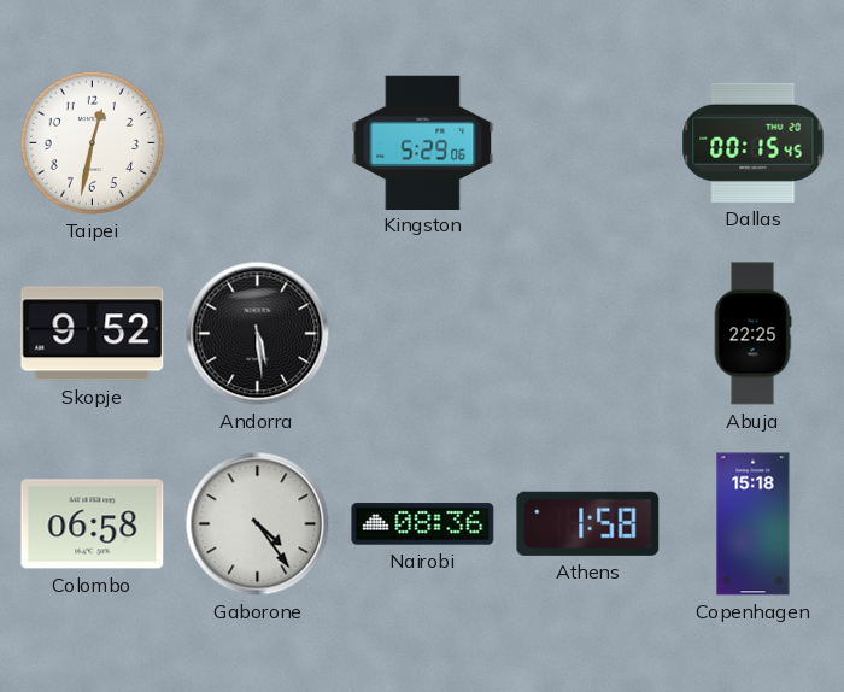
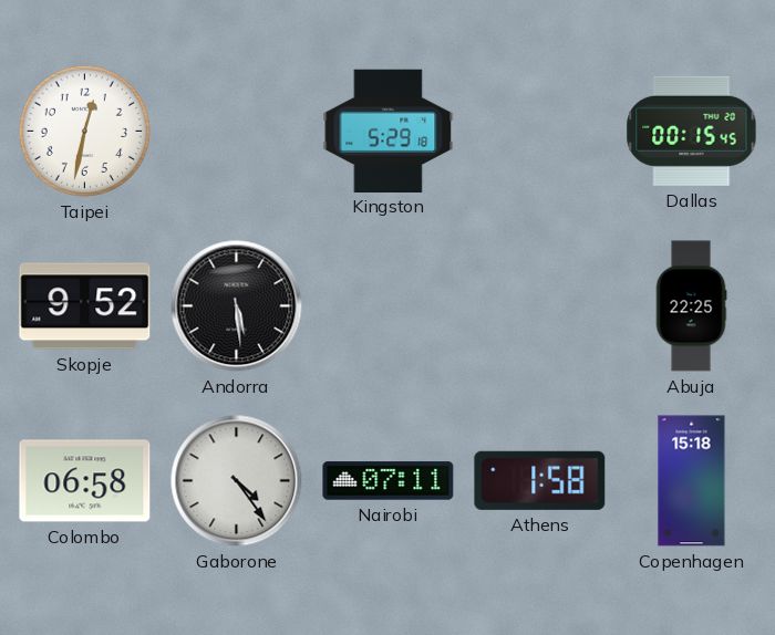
Kingston: 5:29:06 -> 5:29:18
Nairobi: 08:36 -> 07:11
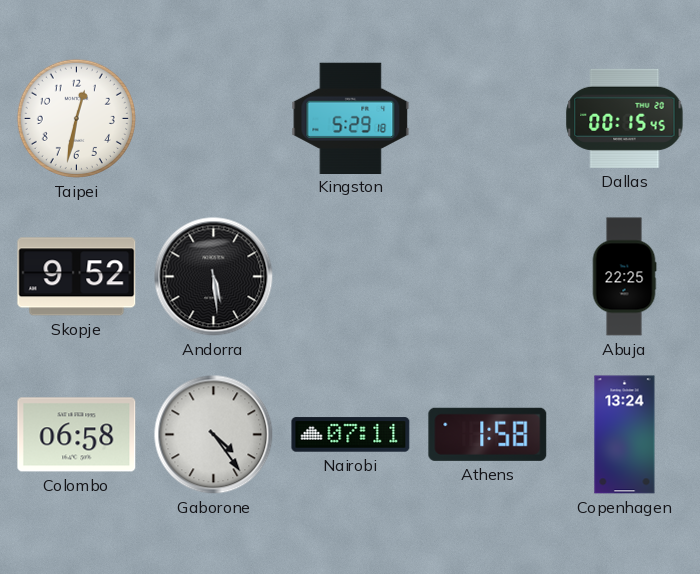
Copenhagen: 15:18 -> 13:24
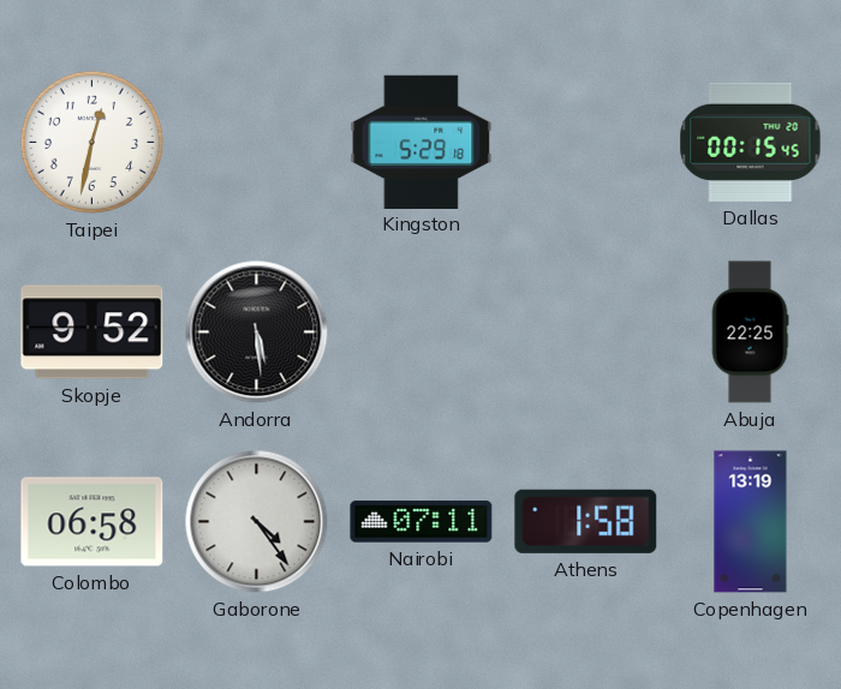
Copenhagen: 13:24 -> 13:19
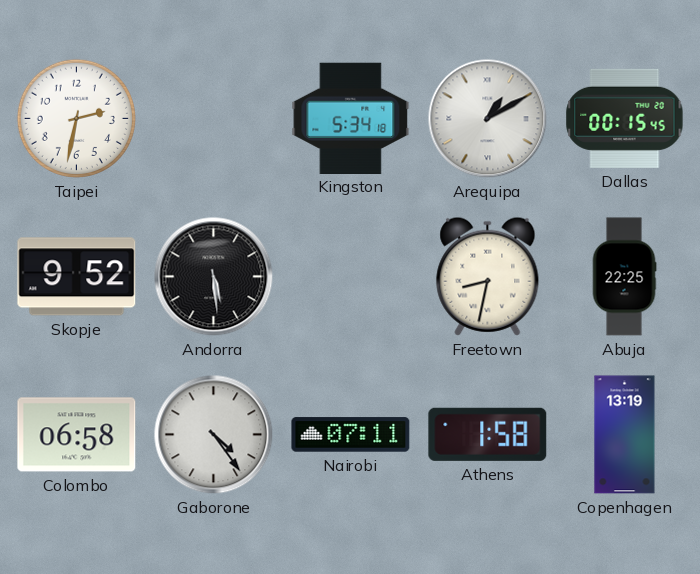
Taipei: 12:32 -> 2:32
Kingston: 5:29 -> 5:34
Arequipa: none -> 1:10
Freetown: none -> 8:32
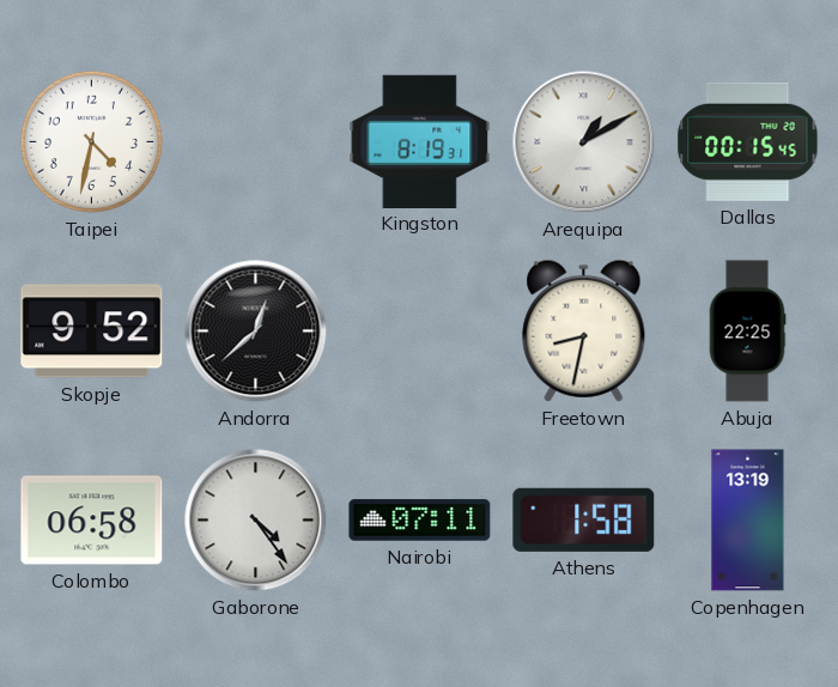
Taipei: 2:32 -> 4:32
Kingston: 5:34 -> 8:19
Andorra: 5:29 -> 12:38
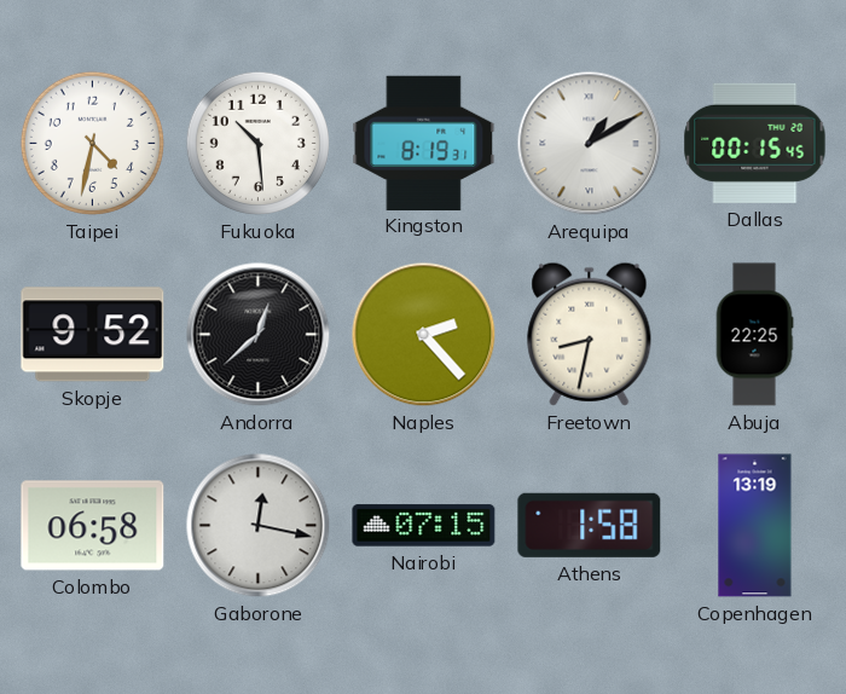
Fukuoka: none -> 10:29
Naples: none -> 2:23
Gaborone: 4:24 -> 12:17
Nairobi: 07:11 -> 07:15
